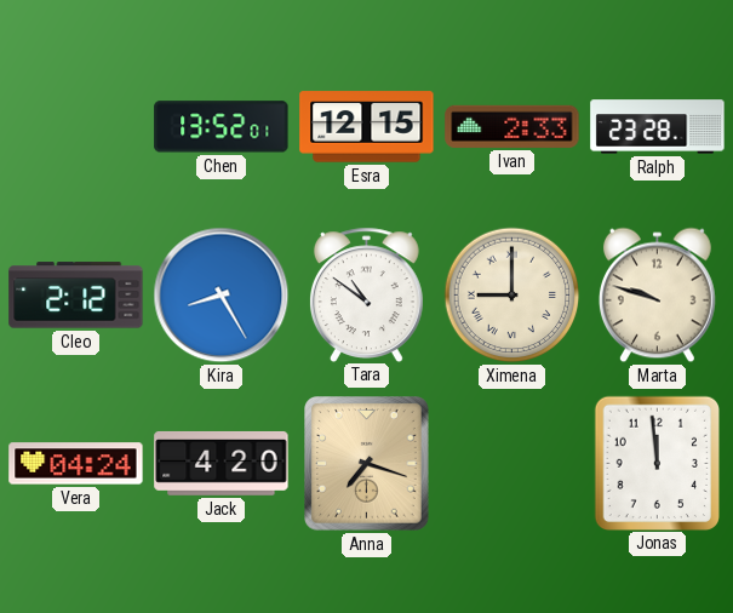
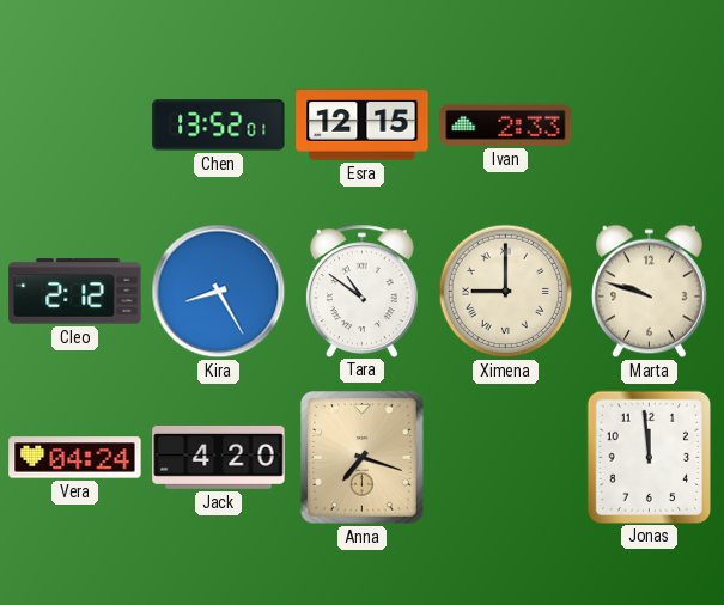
Ralph: 23:28 -> none
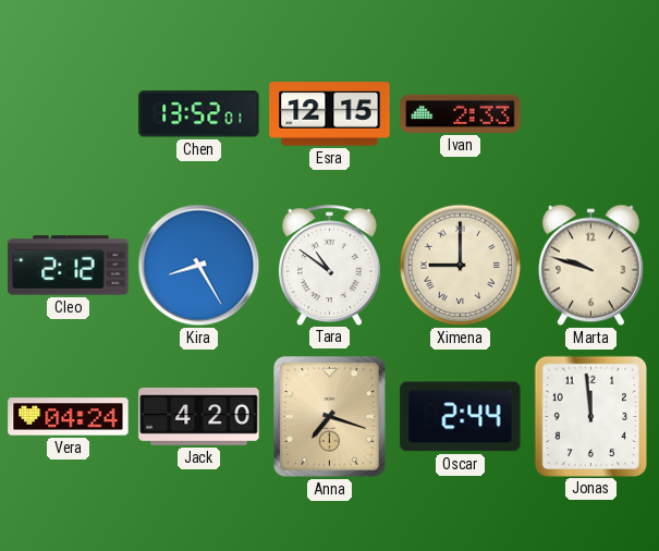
Oscar: none -> 2:44
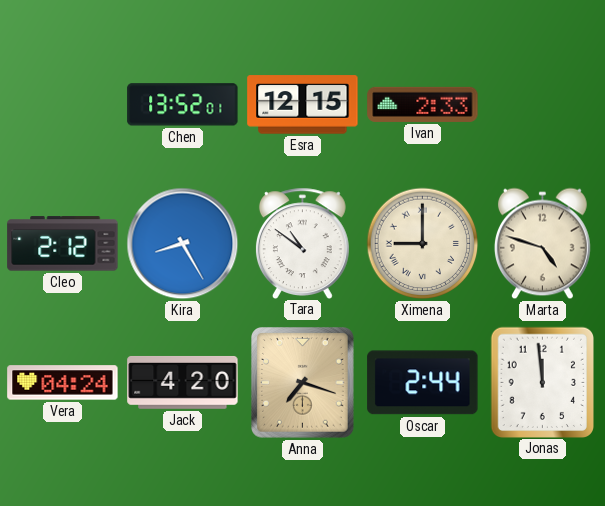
Marta: 9:48 -> 4:48
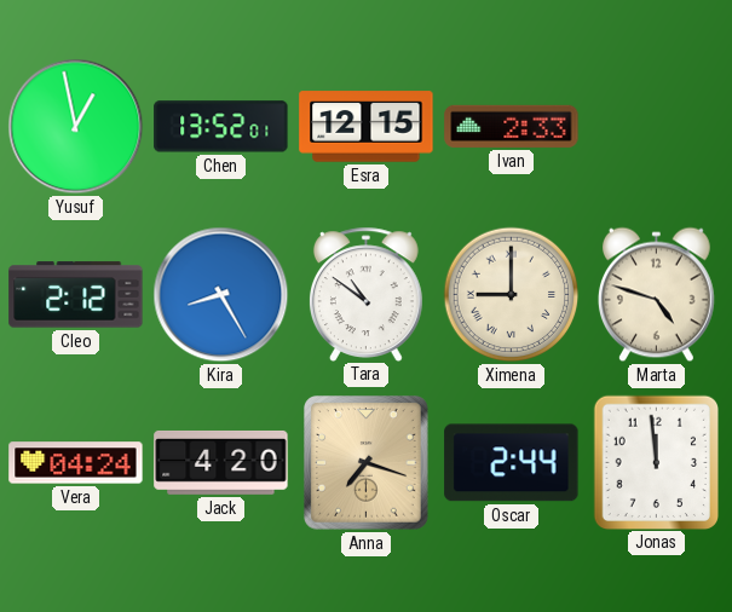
Yusuf: none -> 12:58
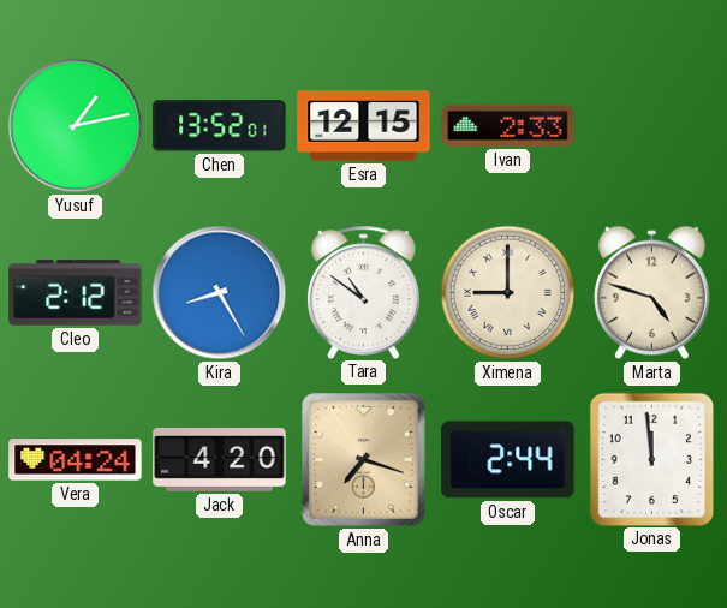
Yusuf: 12:58 -> 1:13
